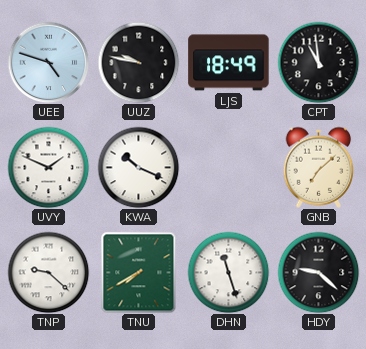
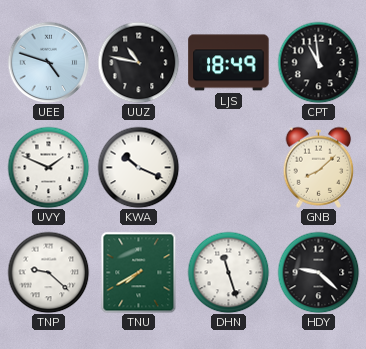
UUZ: 9:47 -> 10:47
GNB: 7:08 -> 8:08
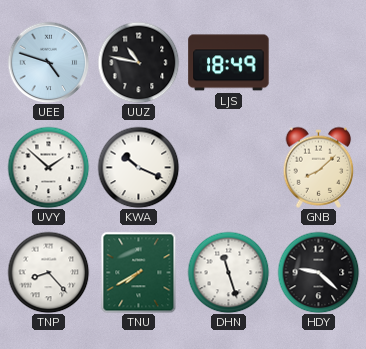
CPT: 10:59 -> none
UVY: 1:49 -> 1:52
TNP: 9:22 -> 8:23
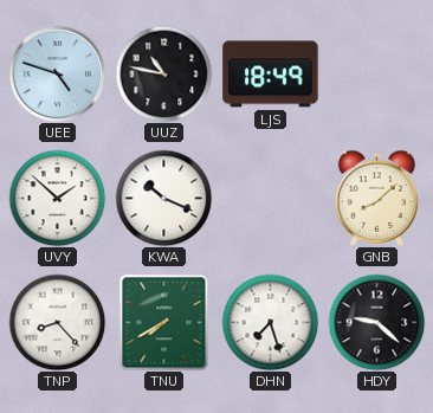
DHN: 11:27 -> 7:27
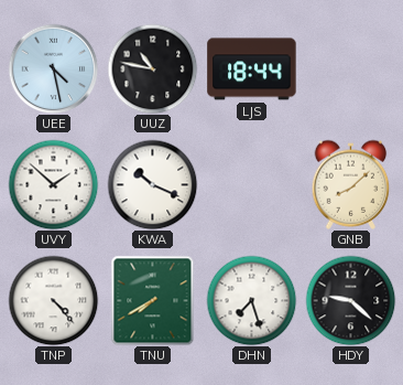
UEE: 4:48 -> 4:28
LJS: 18:49 -> 18:44
TNP: 8:23 -> 4:23
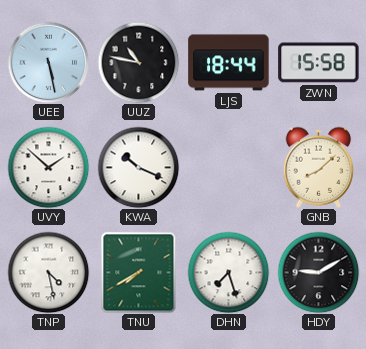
UEE: 4:28 -> 5:28
ZWN: none -> 15:58
TNP: 4:23 -> 4:28
HDY: 9:22 -> 9:10
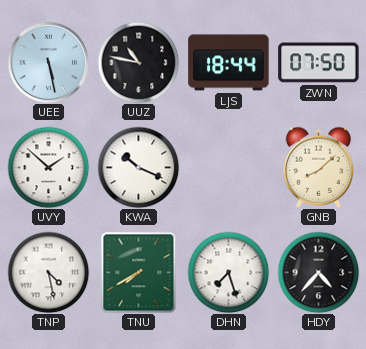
ZWN: 15:58 -> 07:50
HDY: 9:10 -> 4:37
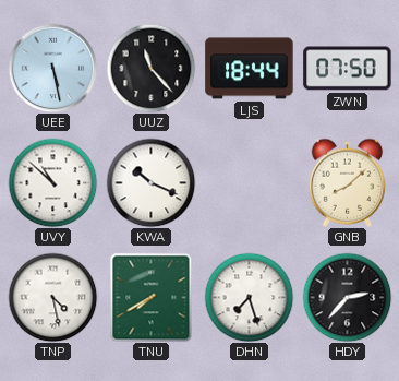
UUZ: 10:47 -> 11:23
UVY: 1:52 -> 10:52
HDY: 4:37 -> 2:37
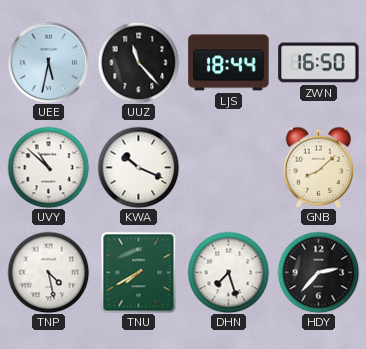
UEE: 5:28 -> 5:32
ZWN: 07:50 -> 16:50
